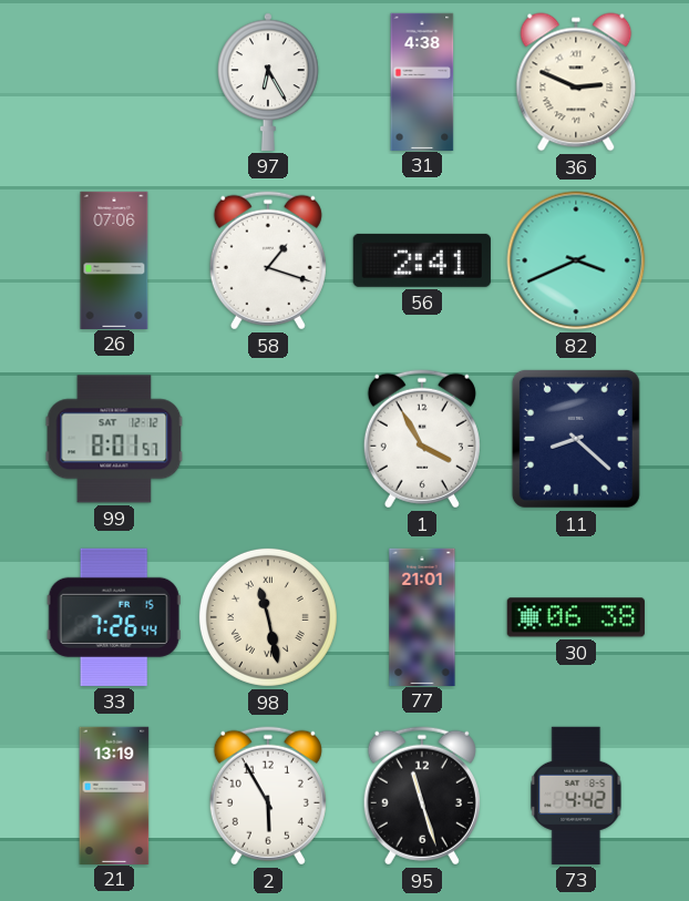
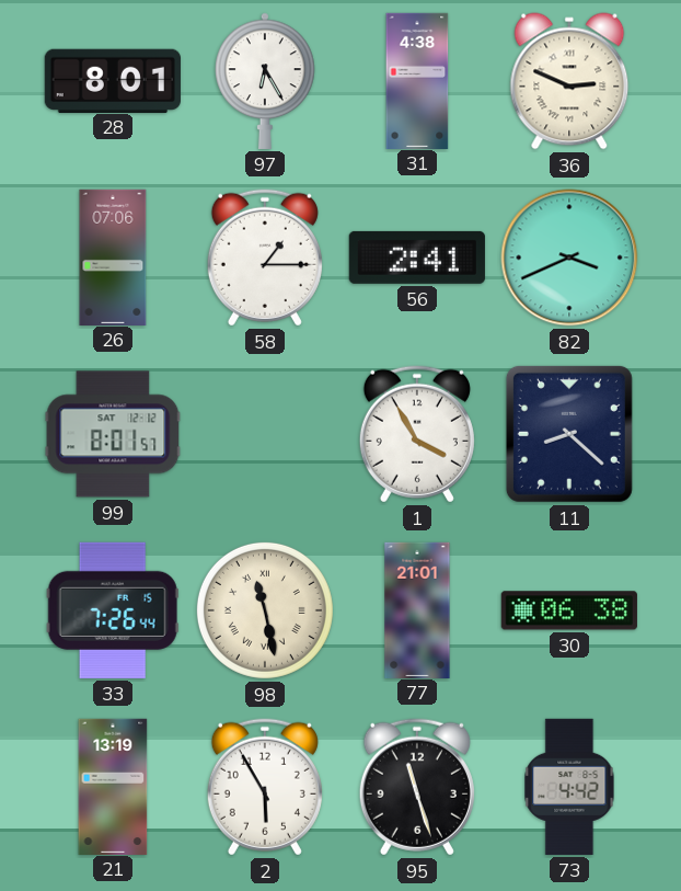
28: none -> 8:01
58: 1:18 -> 1:15
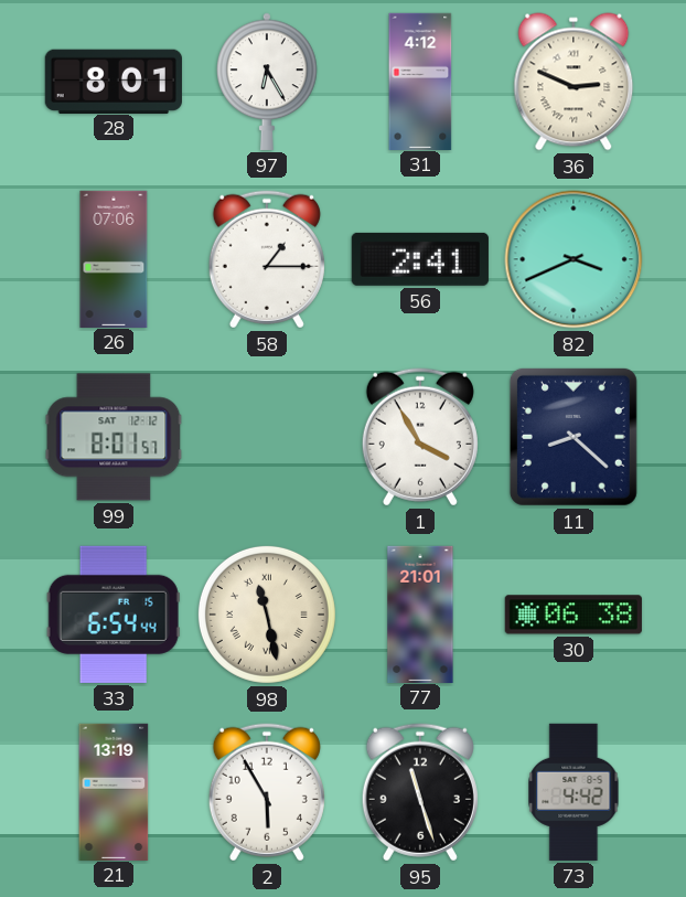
31: 4:38 -> 4:12
33: 7:26 -> 6:54
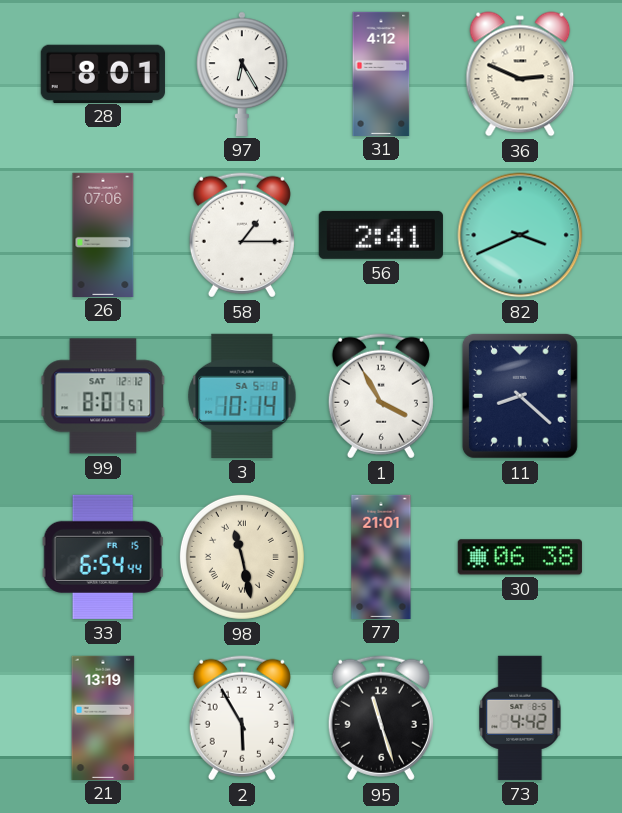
3: none -> 10:14
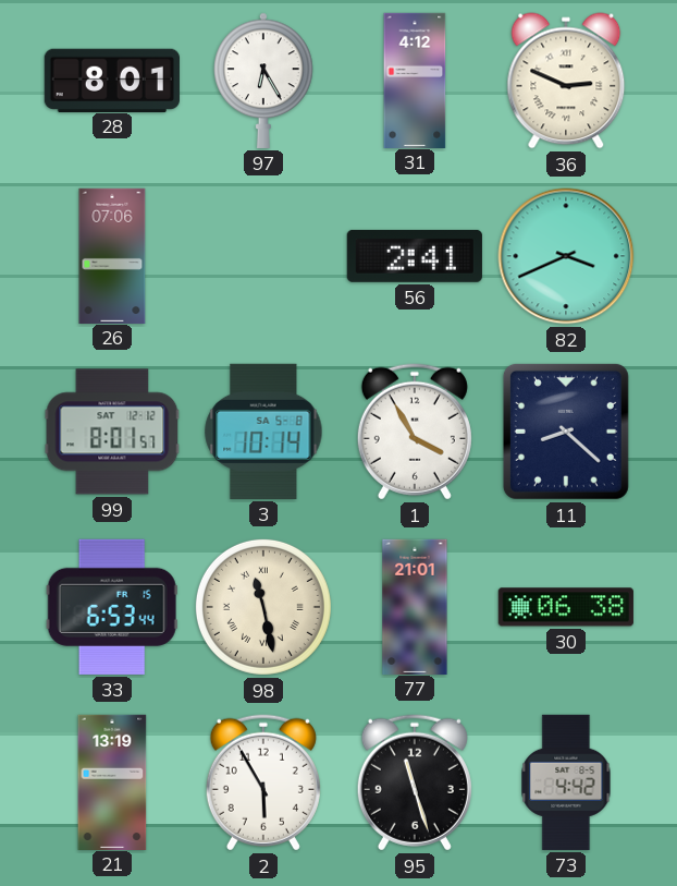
58: 1:15 -> none
33: 6:54 -> 6:53
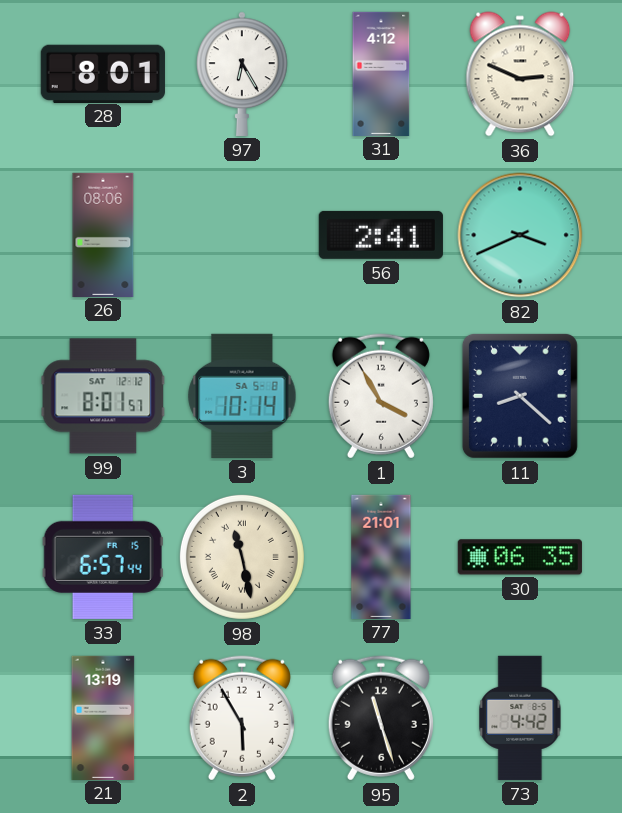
26: 07:06 -> 08:06
33: 6:53 -> 6:57
30: 06:38 -> 06:35
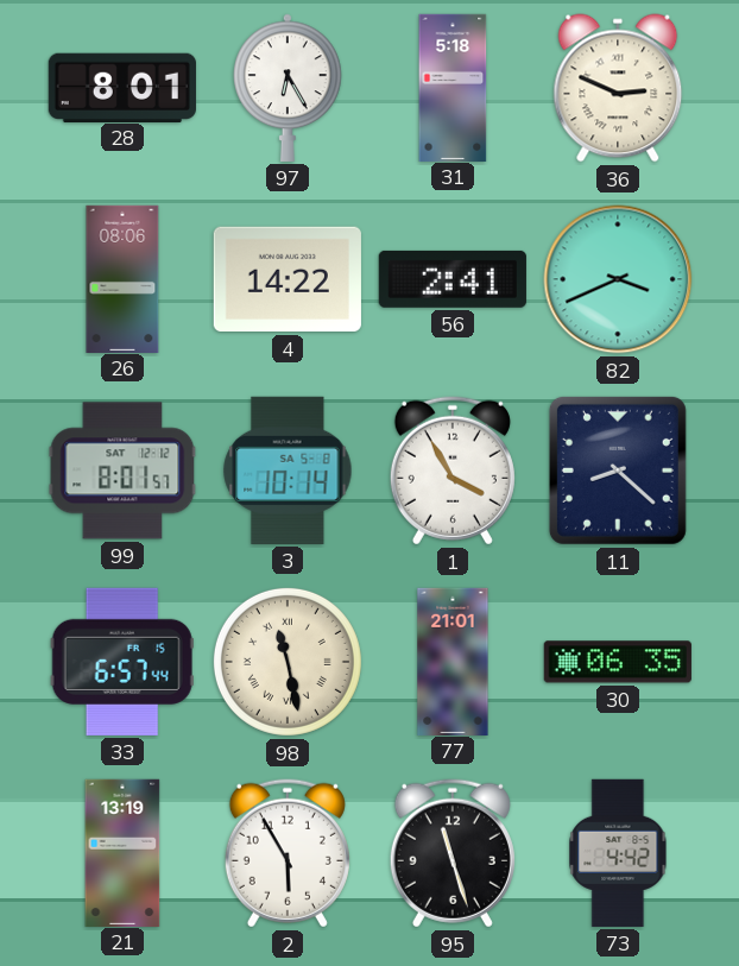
31: 4:12 -> 5:18
4: none -> 14:22
